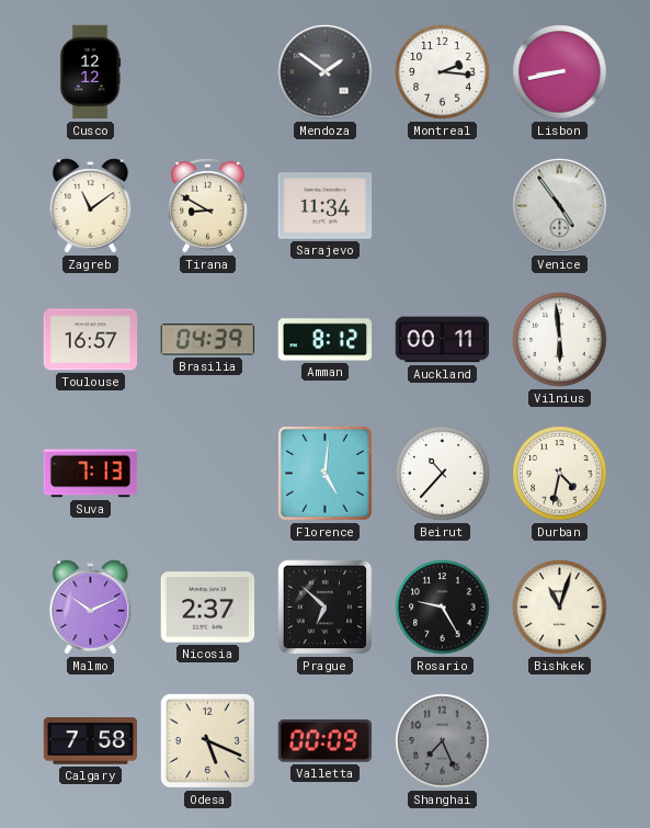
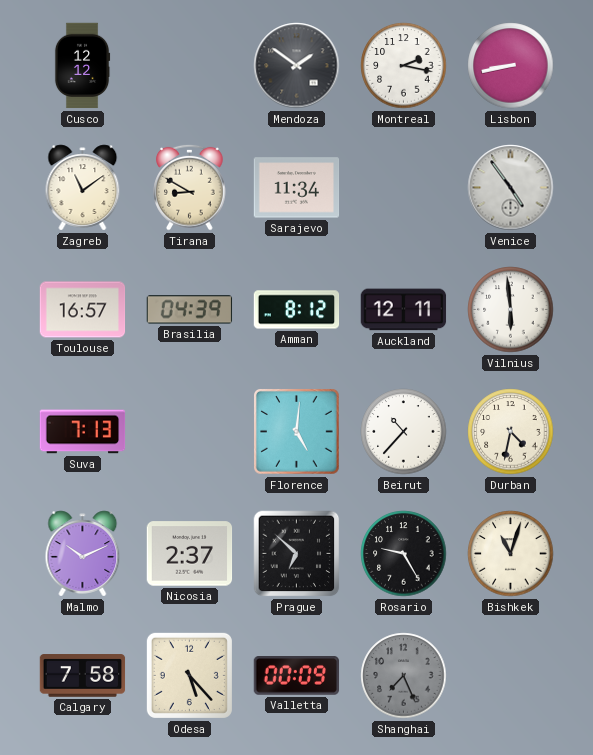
Montreal: 2:16 -> 2:17
Auckland: 00:11 -> 12:11
Odesa: 5:19 -> 5:23
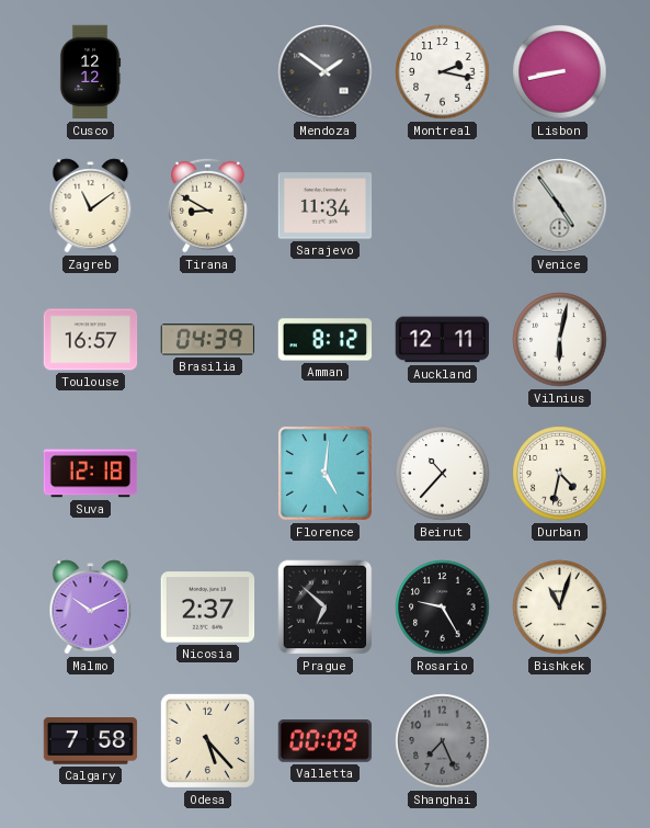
Vilnius: 5:59 -> 6:02
Suva: 7:13 -> 12:18
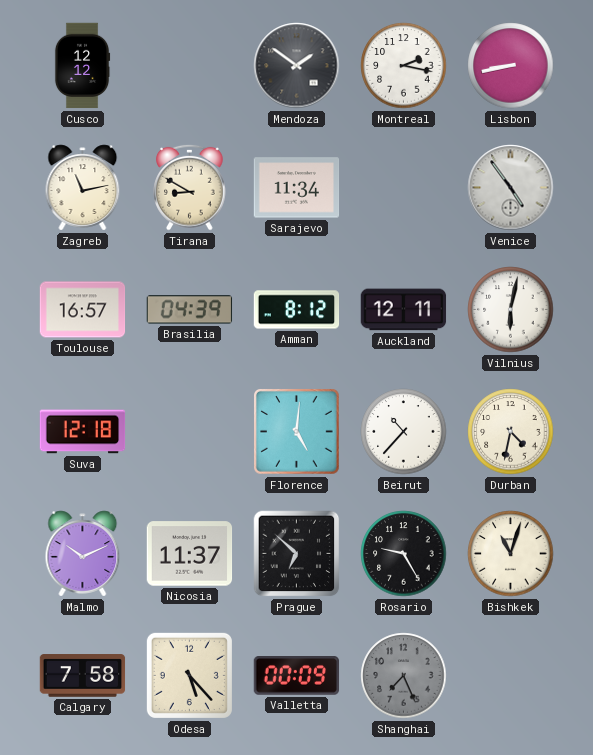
Zagreb: 11:09 -> 11:13
Nicosia: 2:37 -> 11:37
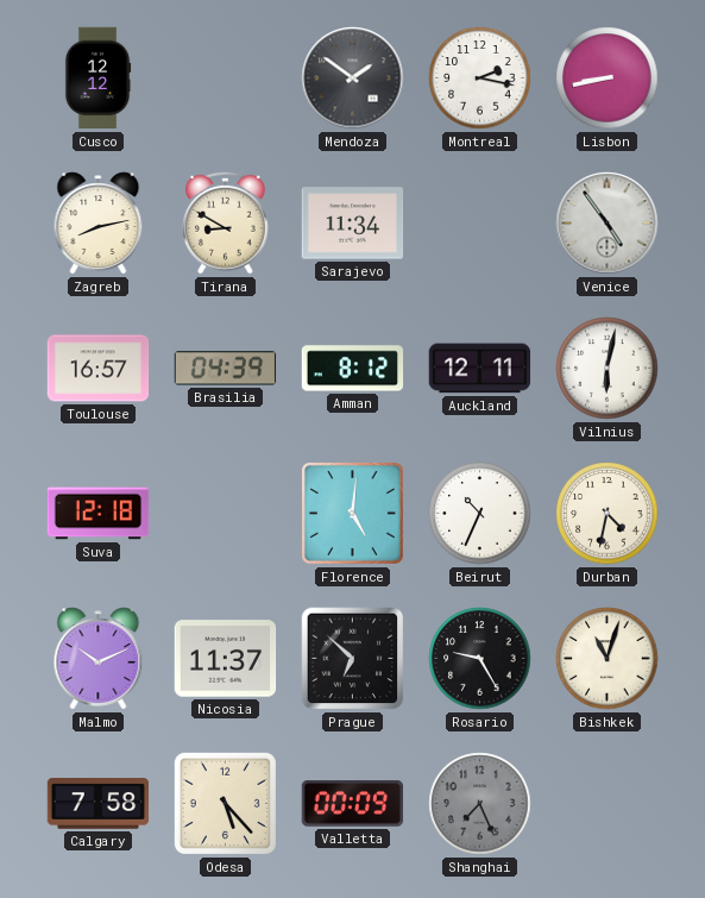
Zagreb: 11:13 -> 8:13
Beirut: 10:37 -> 10:34
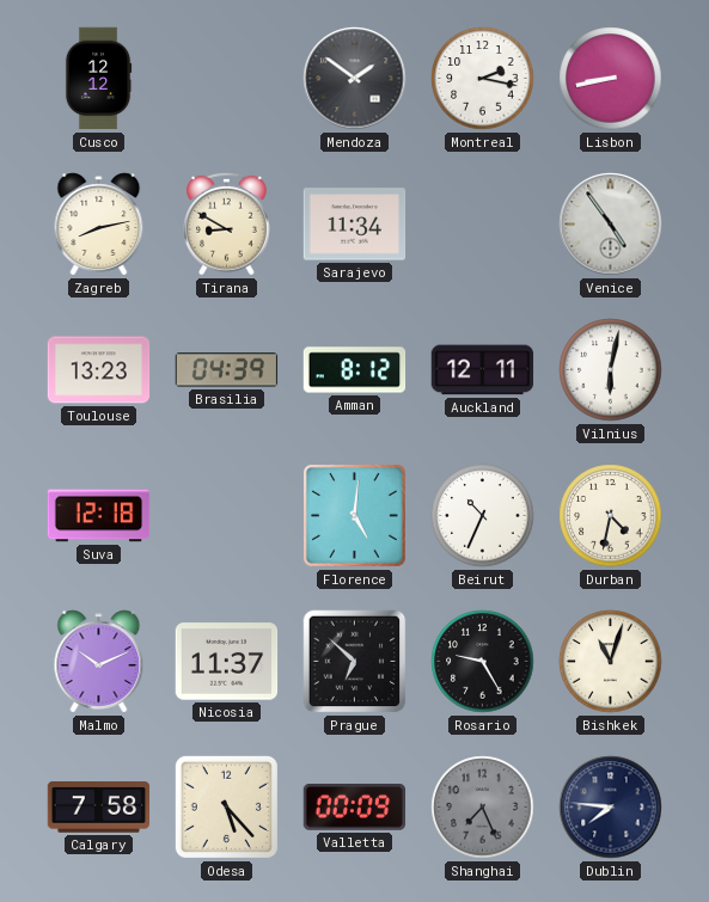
Toulouse: 16:57 -> 13:23
Dublin: none -> 7:46
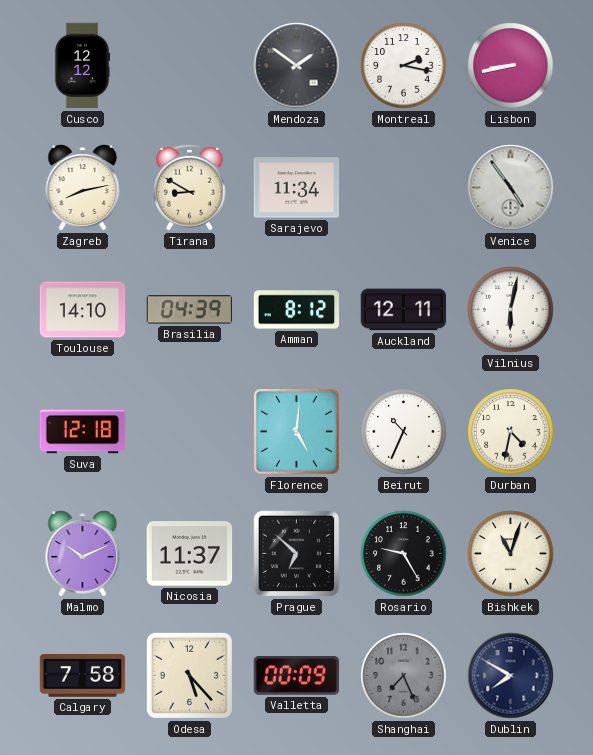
Toulouse: 13:23 -> 14:10
Dublin: 7:46 -> 7:50
